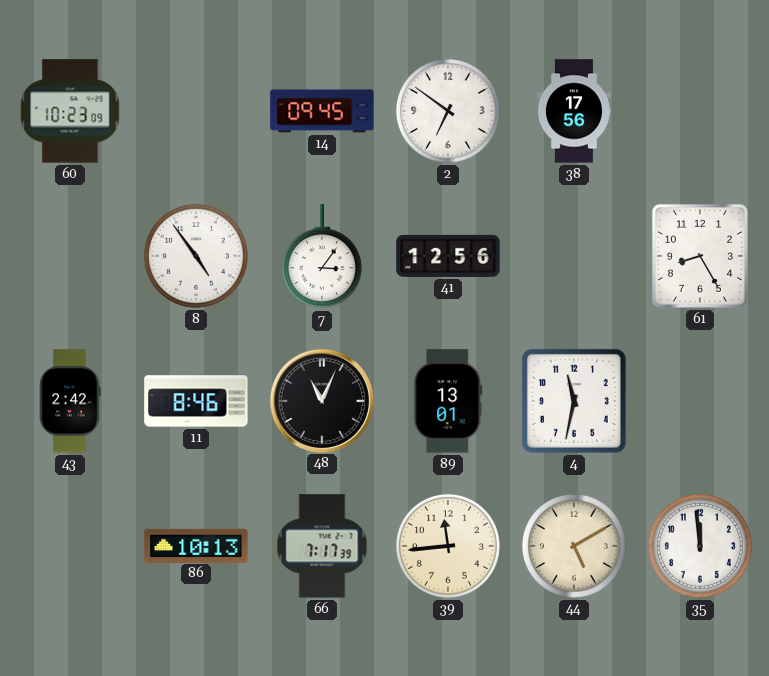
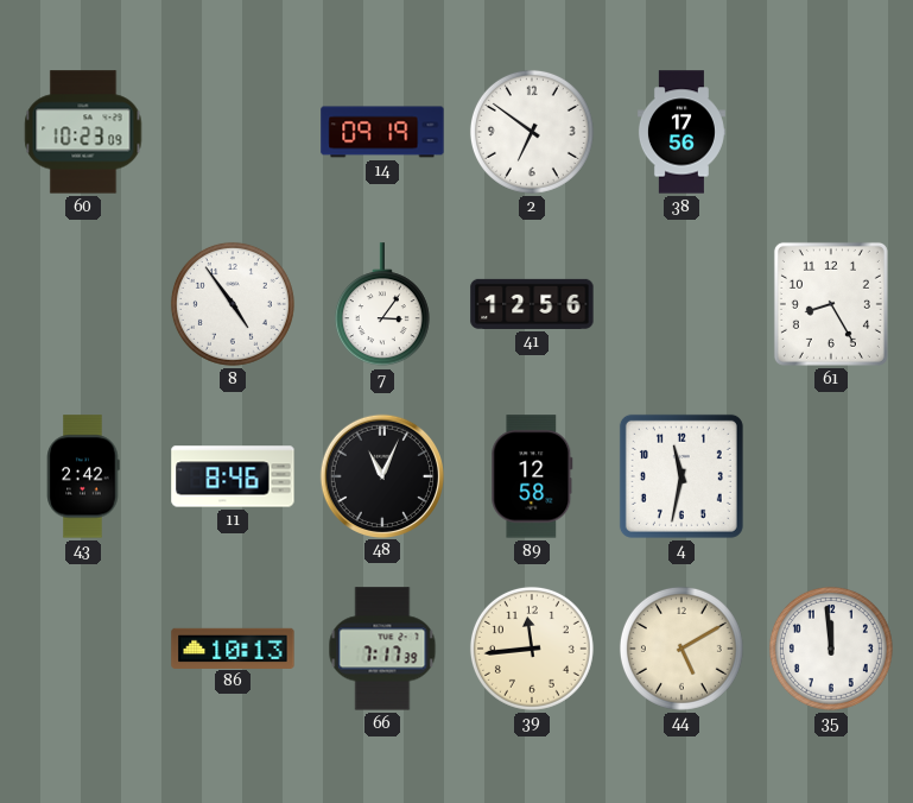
14: 09:45 -> 09:19
89: 13:01 -> 12:58
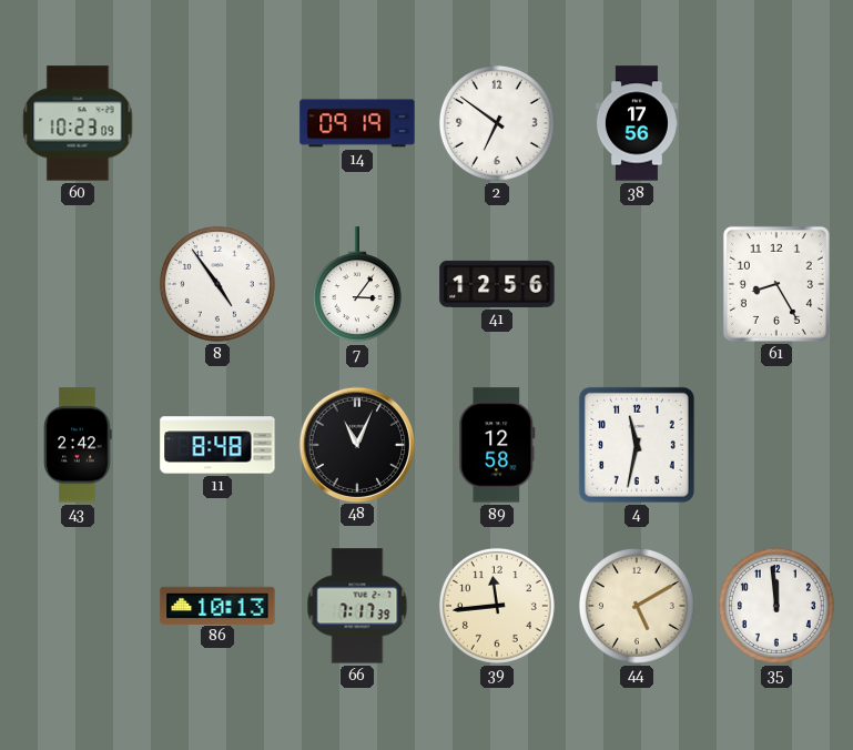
11: 8:46 -> 8:48
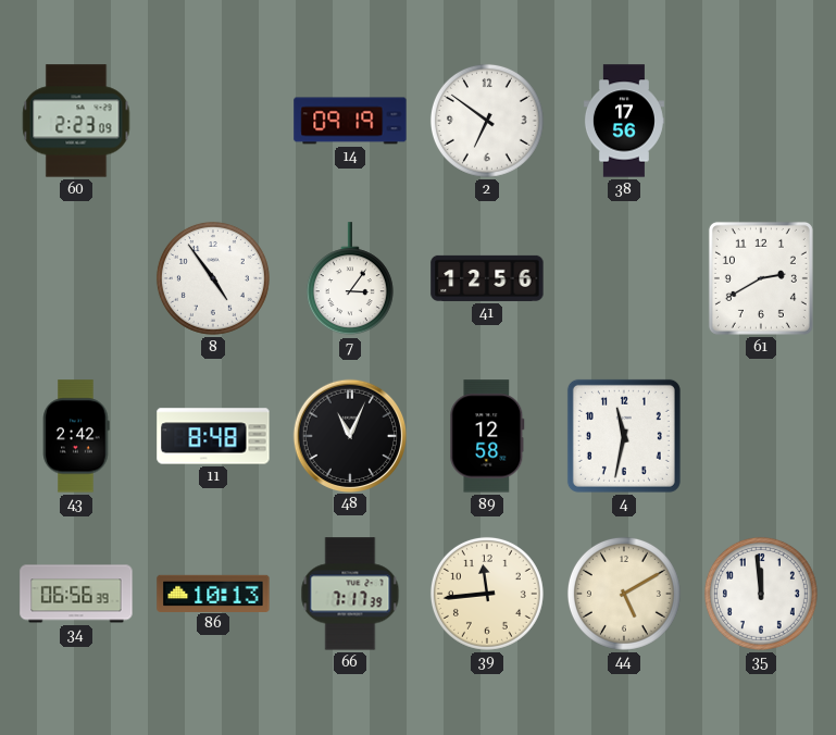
60: 10:23 -> 2:23
61: 8:25 -> 2:40
34: none -> 06:56
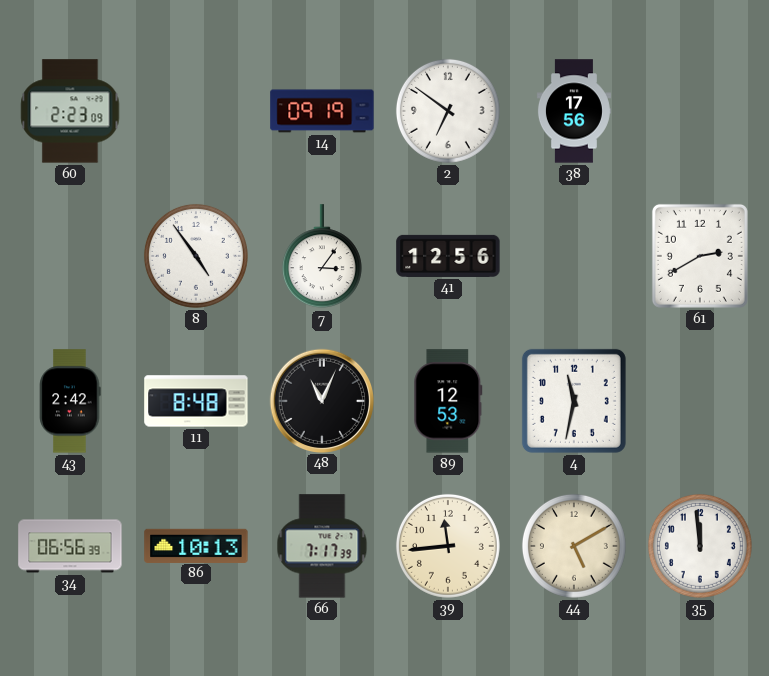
89: 12:58 -> 12:53
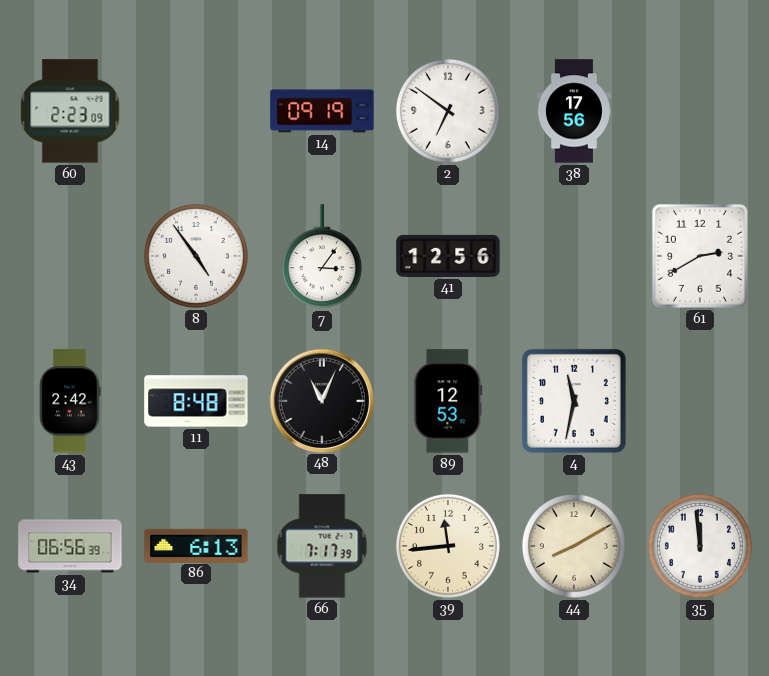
86: 10:13 -> 6:13
44: 5:10 -> 8:10
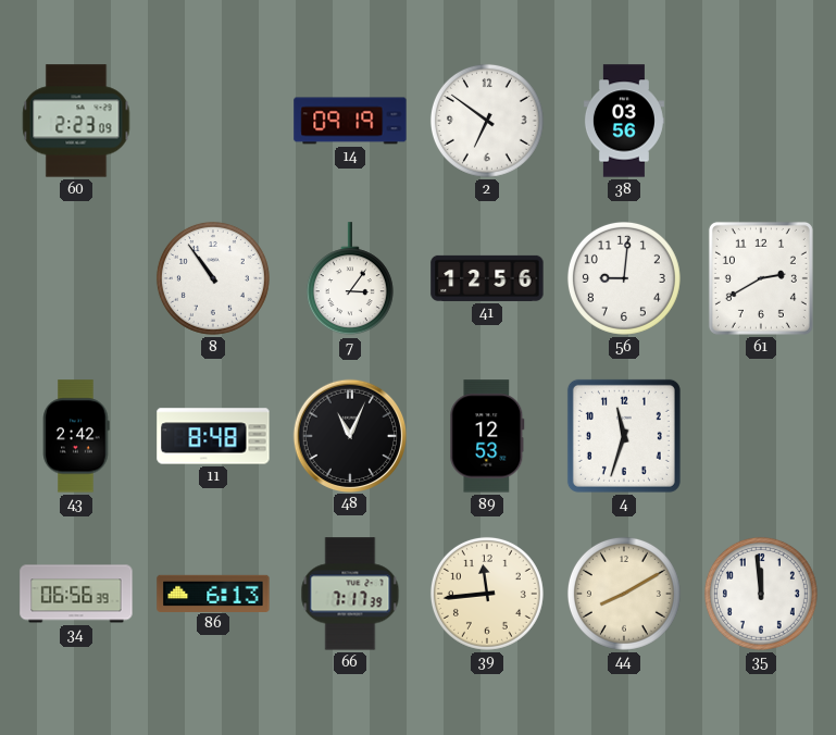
38: 17:56 -> 03:56
8: 4:54 -> 10:54
56: none -> 9:01
4: 11:32 -> 11:33
